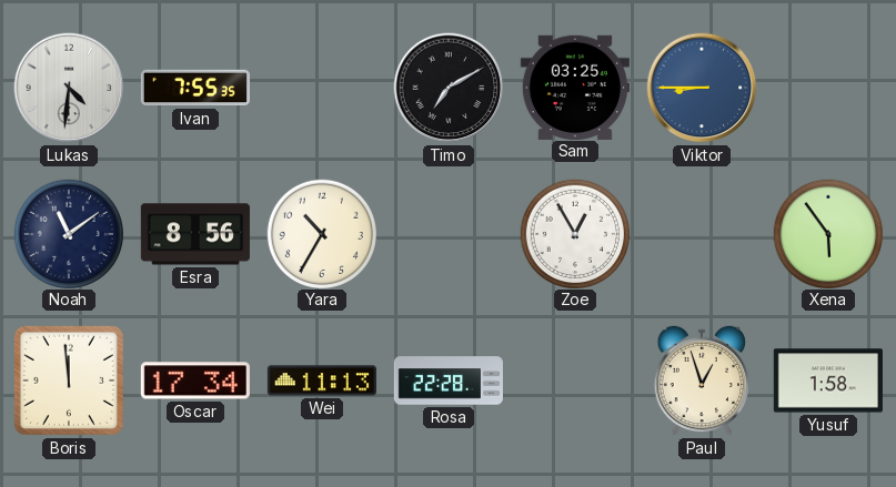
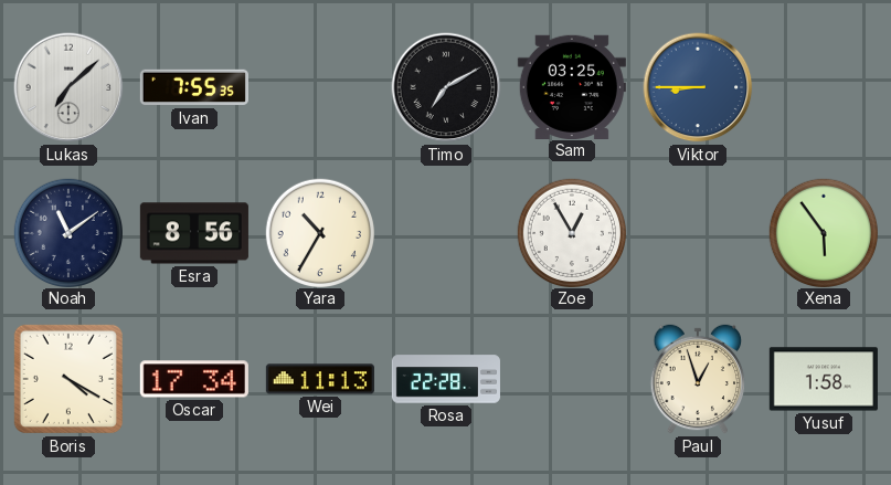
Lukas: 4:31 -> 7:08
Boris: 11:59 -> 4:20
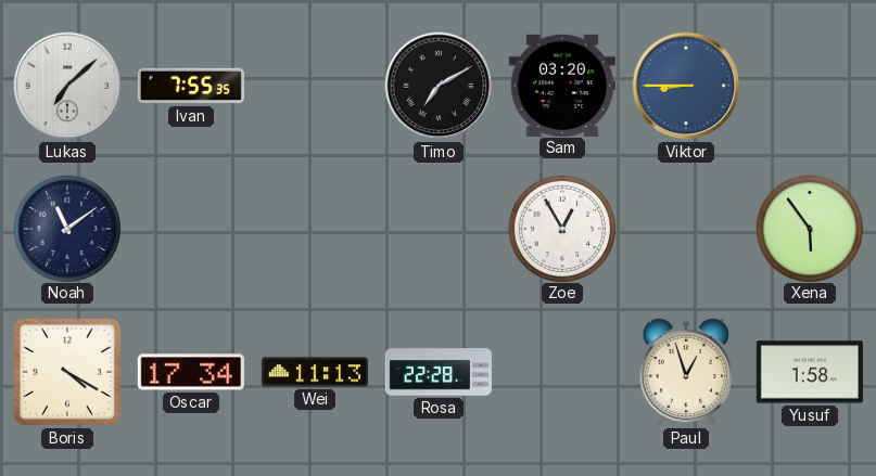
Sam: 03:25 -> 03:20
Esra: 8:56 -> none
Yara: 10:35 -> none
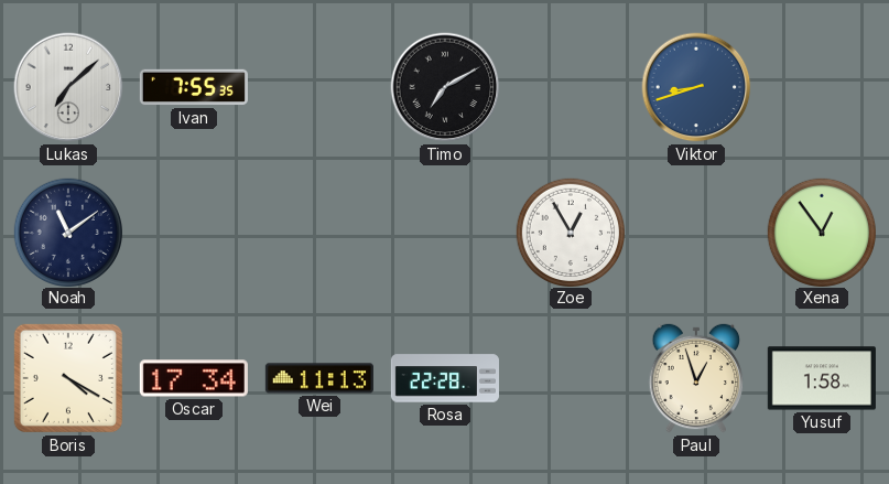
Sam: 03:20 -> none
Viktor: 8:45 -> 8:42
Xena: 5:54 -> 12:54
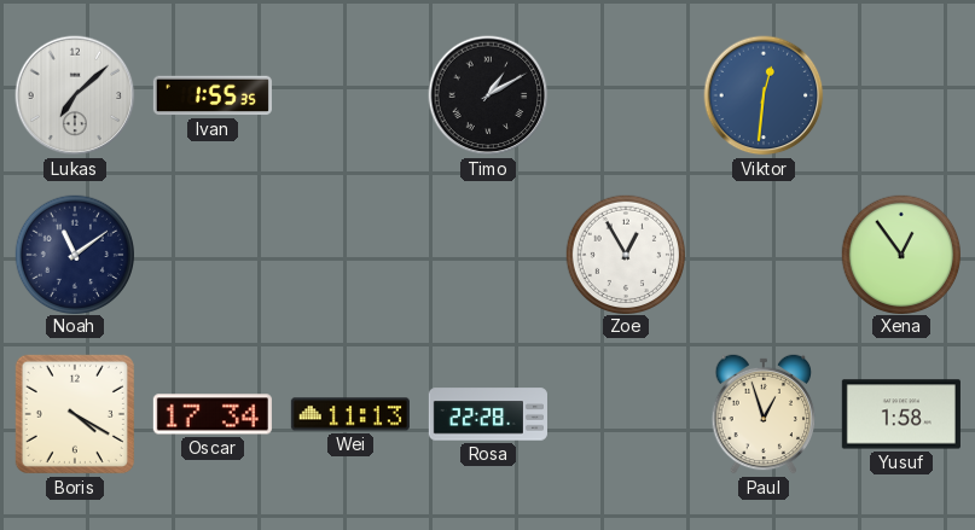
Ivan: 7:55 -> 1:55
Timo: 7:10 -> 1:10
Viktor: 8:42 -> 12:31
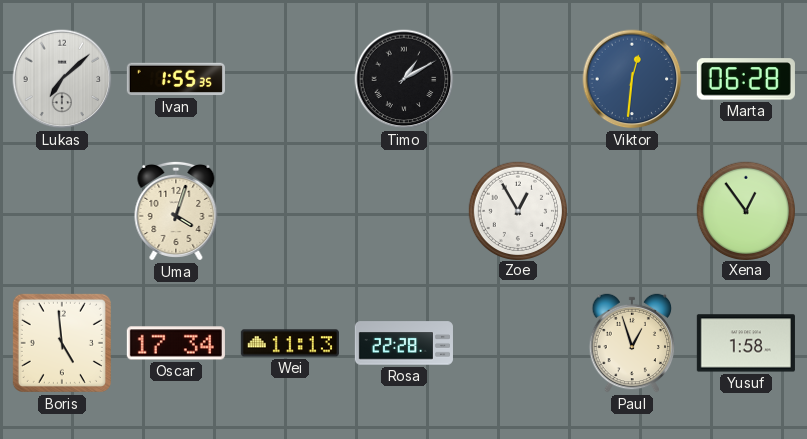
Marta: none -> 06:28
Noah: 11:09 -> none
Uma: none -> 4:03
Boris: 4:20 -> 4:59
